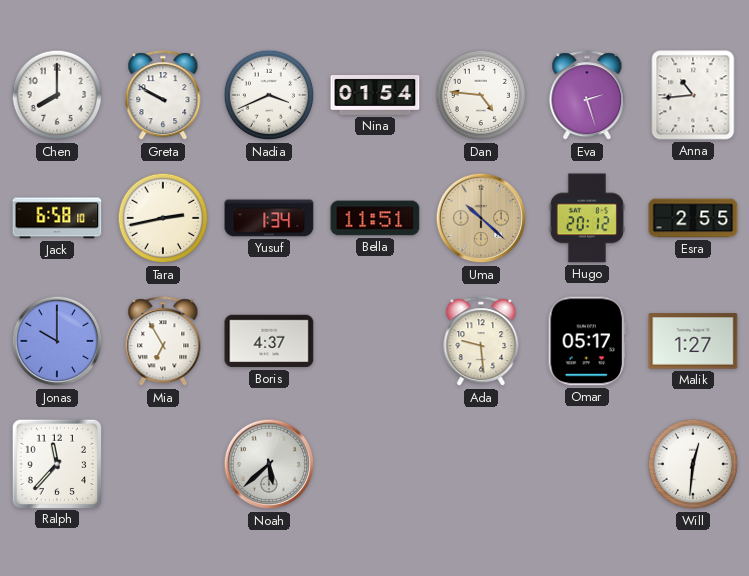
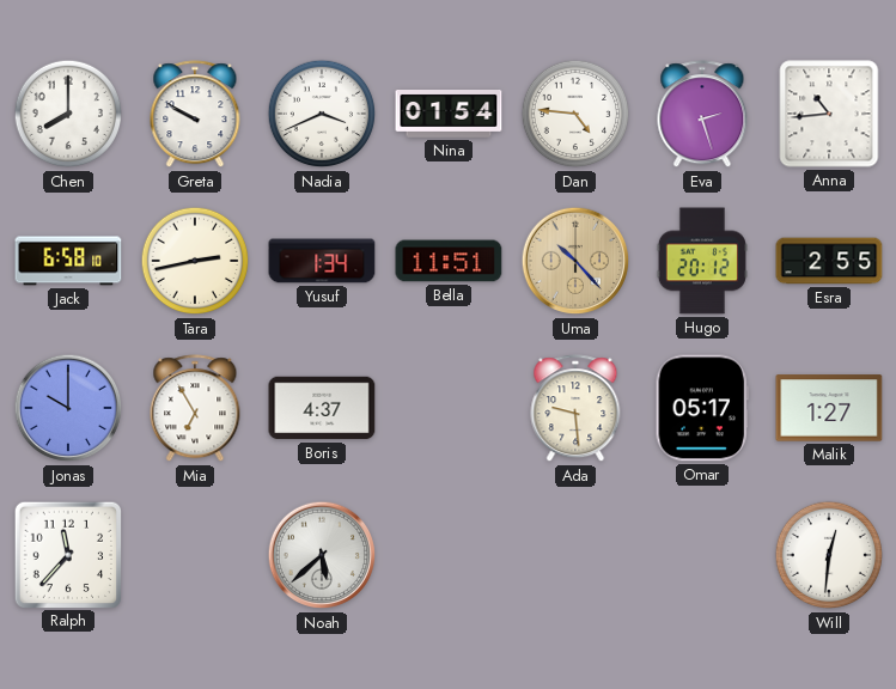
Uma: 10:22 -> 10:23
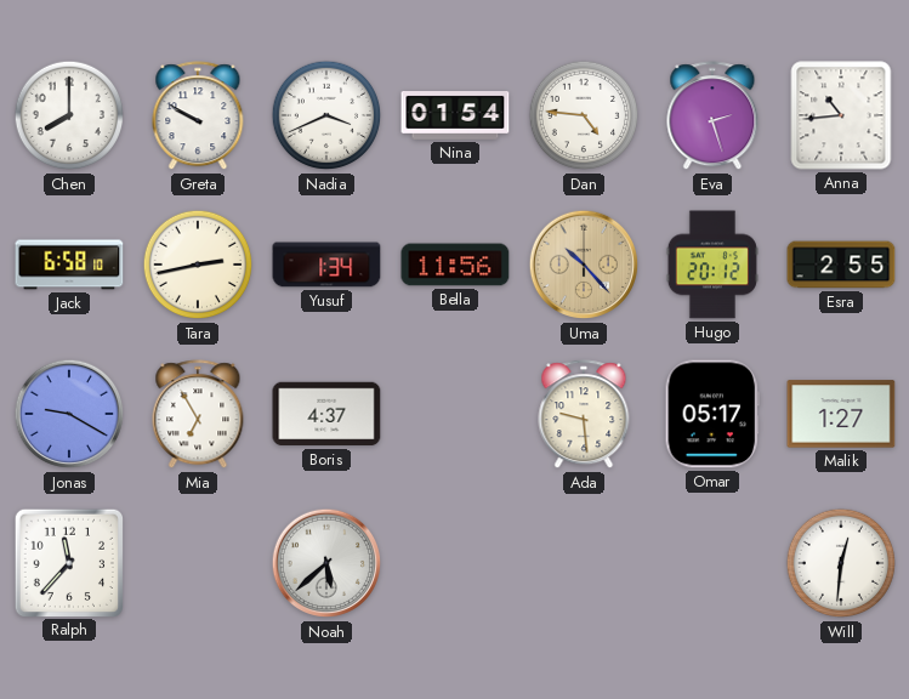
Bella: 11:51 -> 11:56
Jonas: 10:00 -> 9:20
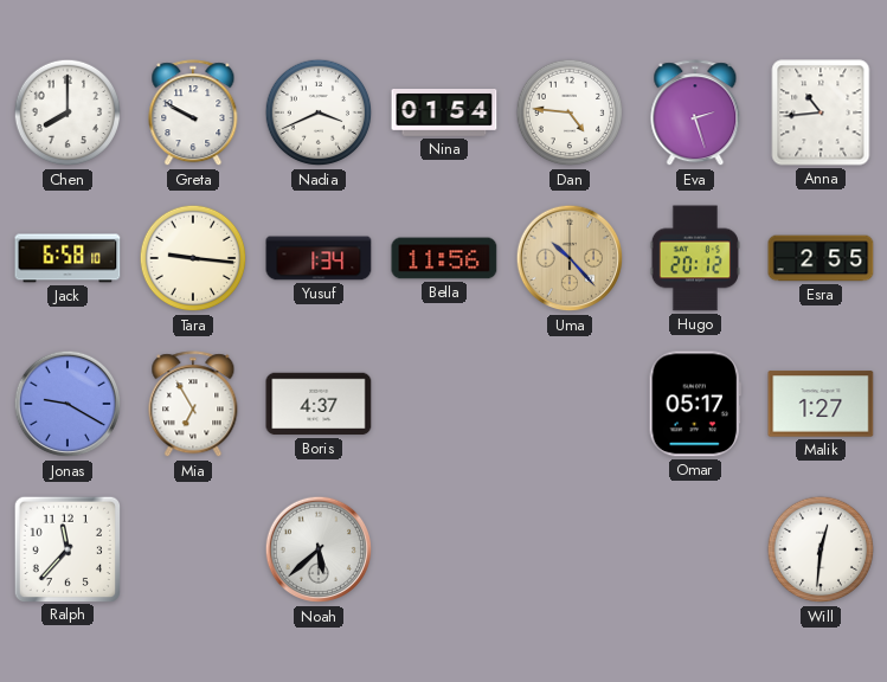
Tara: 2:43 -> 9:16
Ada: 9:29 -> none
